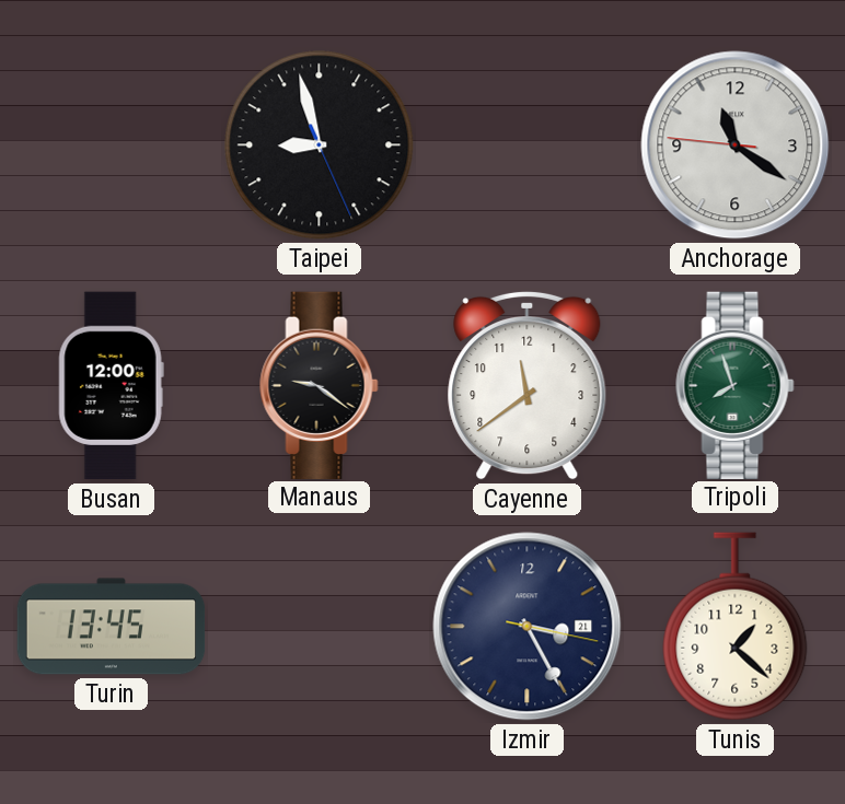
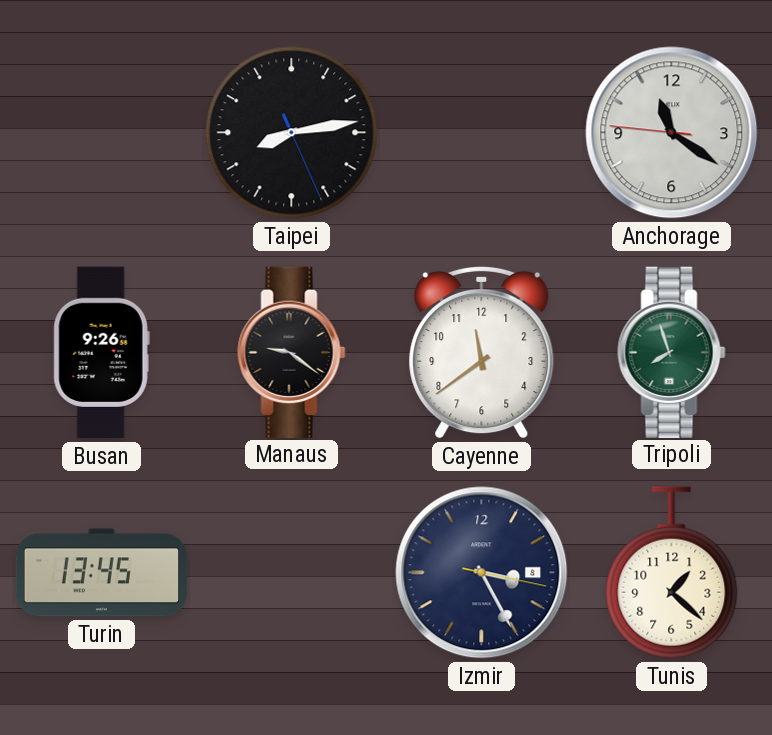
Taipei: 8:57 -> 8:13
Busan: 12:00 -> 9:26
Izmir date: 21 -> 8
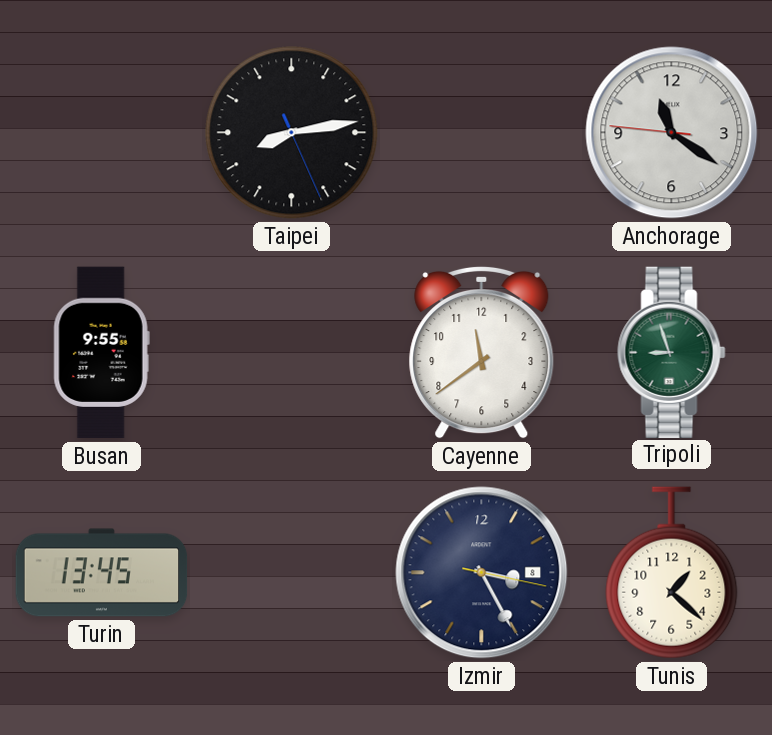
Busan: 9:26 -> 9:55
Manaus: 9:21 -> none
Tripoli: 7:57 -> 8:57
